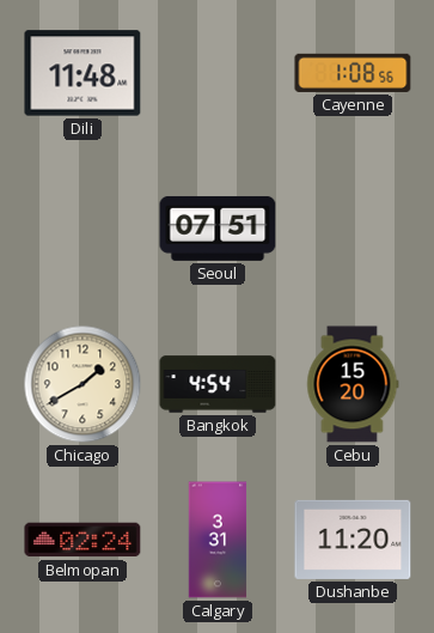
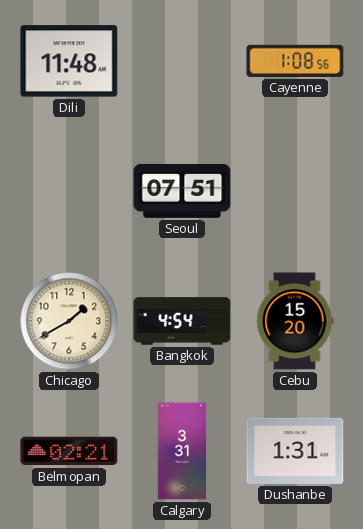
Belmopan: 02:24 -> 02:21
Dushanbe: 11:20 -> 1:31
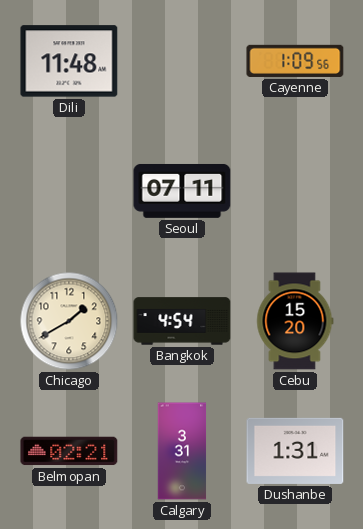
Cayenne: 1:08 -> 1:09
Seoul: 07:51 -> 07:11
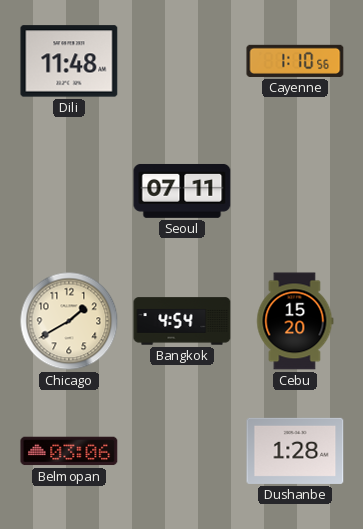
Cayenne: 1:09 -> 1:10
Belmopan: 02:21 -> 03:06
Calgary: 3:31 -> none
Dushanbe: 1:31 -> 1:28
